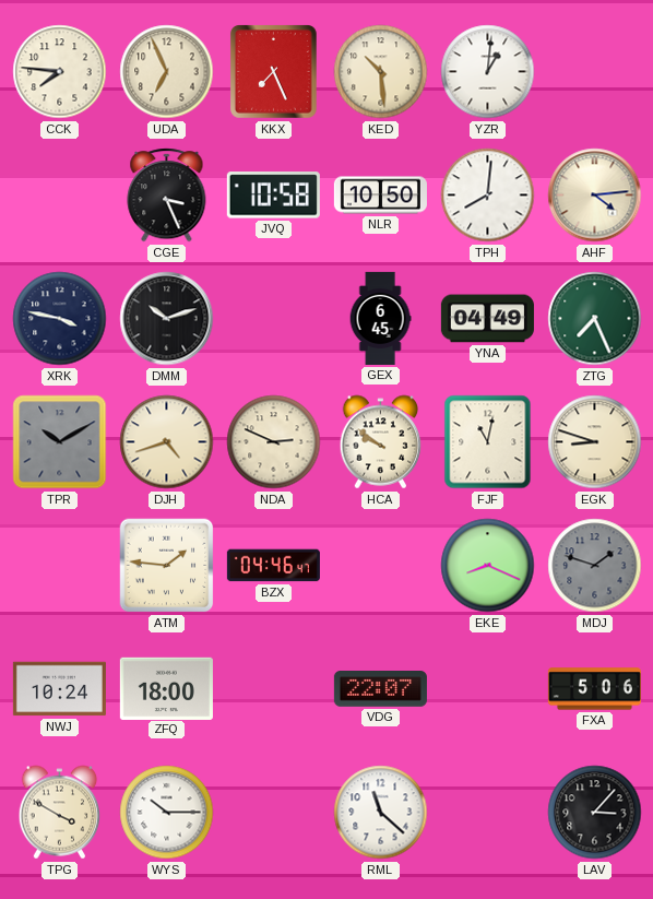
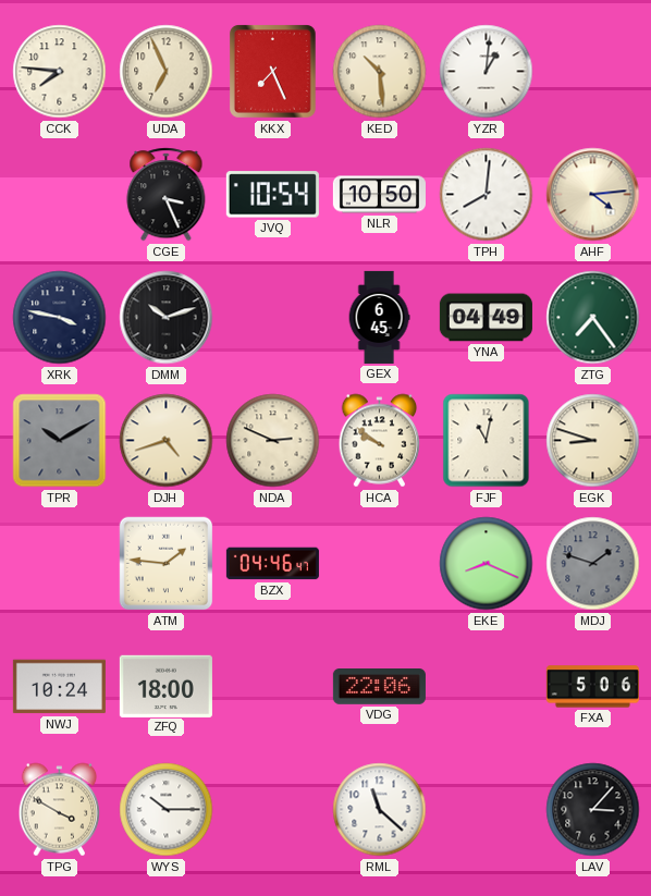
JVQ: 10:58 -> 10:54
ZTG: 7:26 -> 7:24
VDG: 22:07 -> 22:06
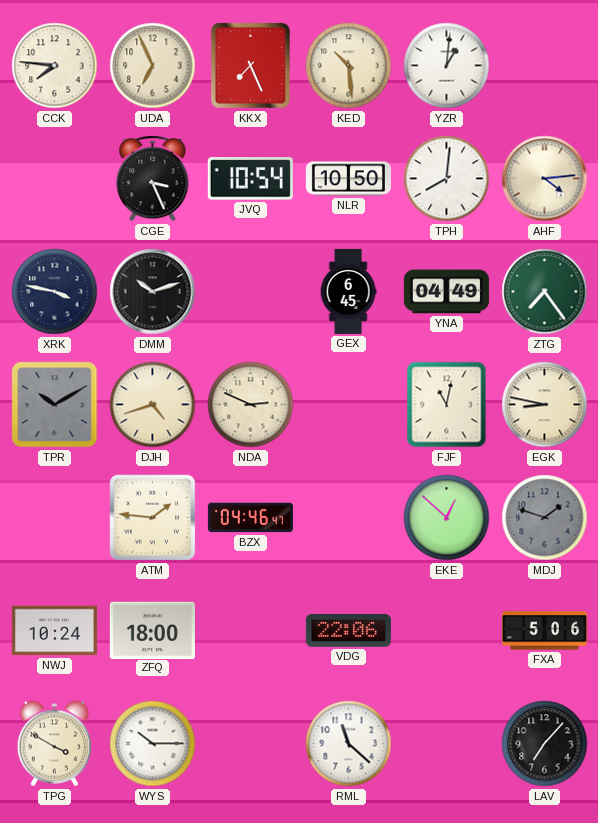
HCA: 9:51 -> none
EGK: 8:48 -> 8:47
EKE: 8:19 -> 12:52
LAV: 3:07 -> 7:07
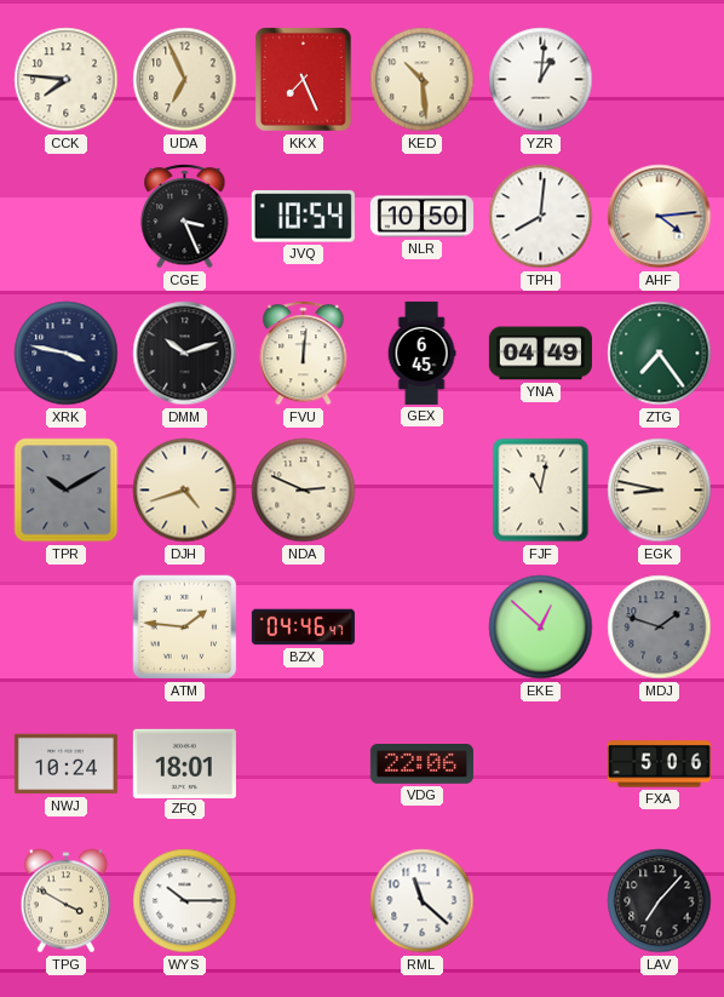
FVU: none -> 12:01
ZFQ: 18:00 -> 18:01
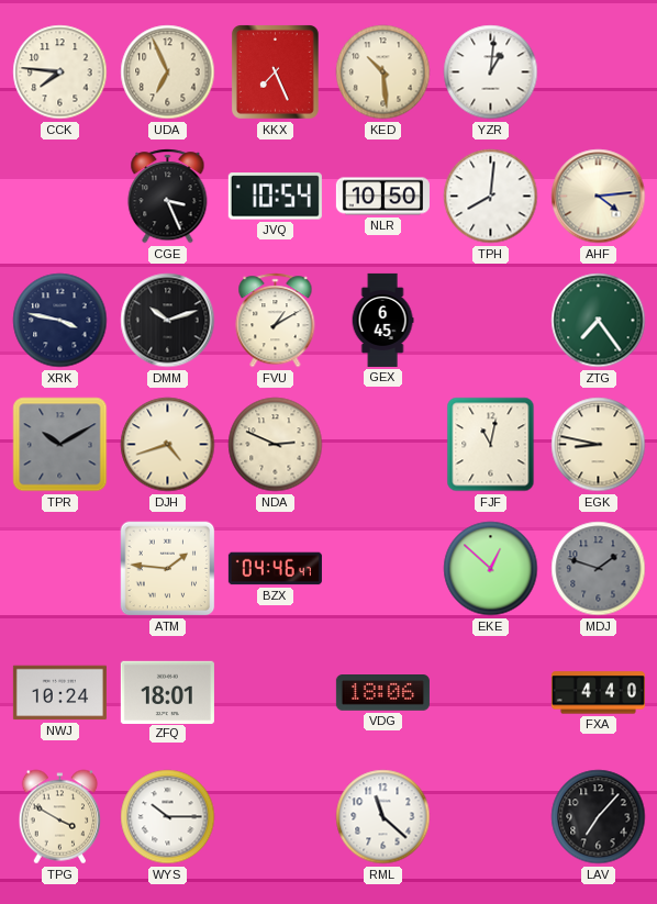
FVU: 12:01 -> 1:10
YNA: 04:49 -> none
VDG: 22:06 -> 18:06
FXA: 5:06 -> 4:40
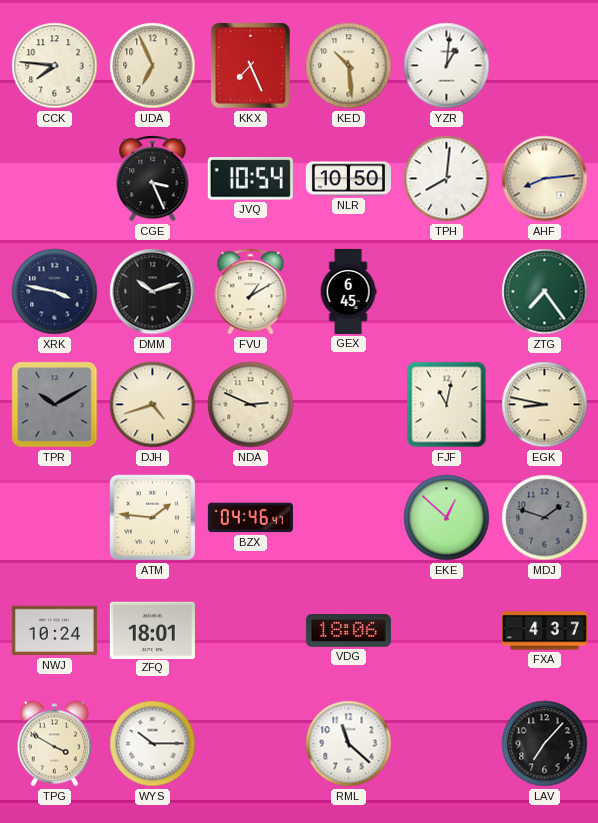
AHF: 4:14 -> 8:14
FXA: 4:40 -> 4:37
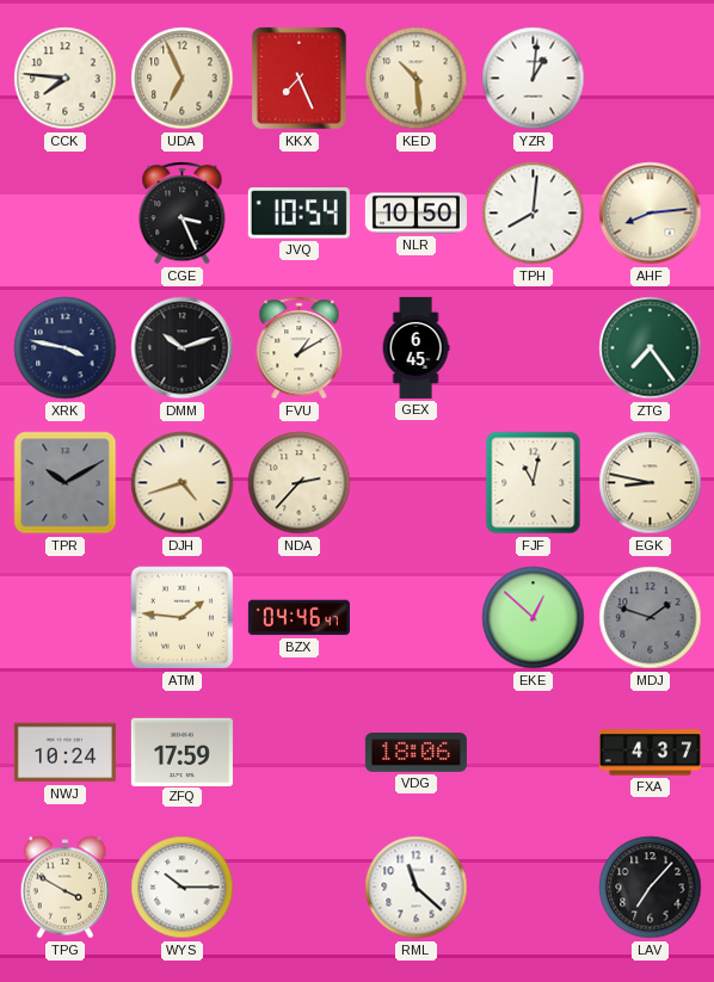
NDA: 2:49 -> 2:37
ZFQ: 18:01 -> 17:59
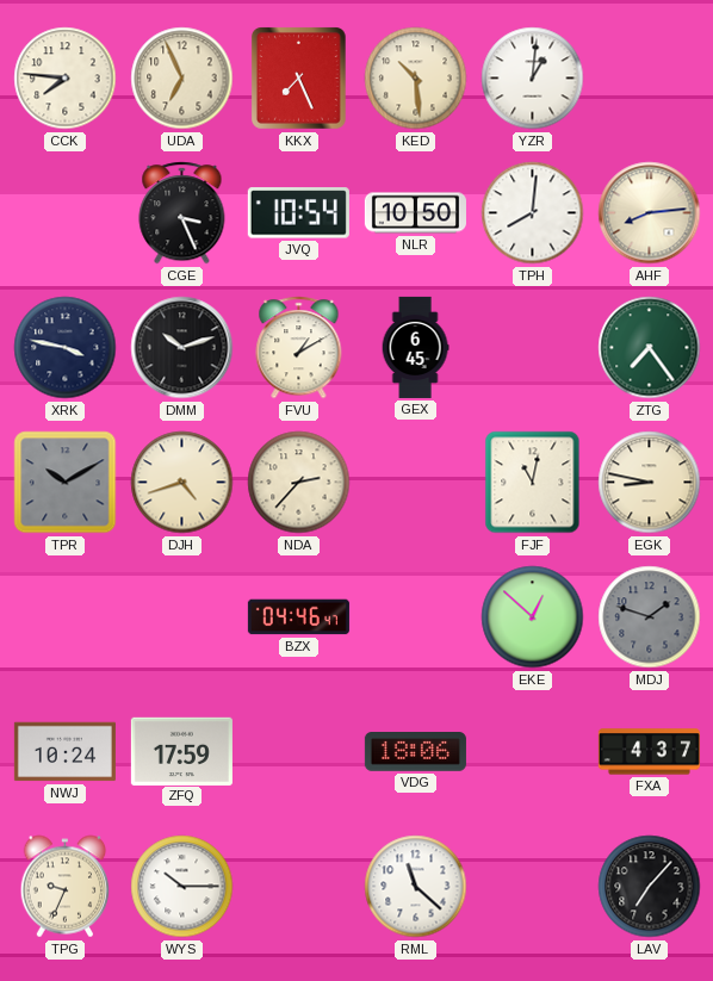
ATM: 1:46 -> none
TPG: 3:50 -> 9:34
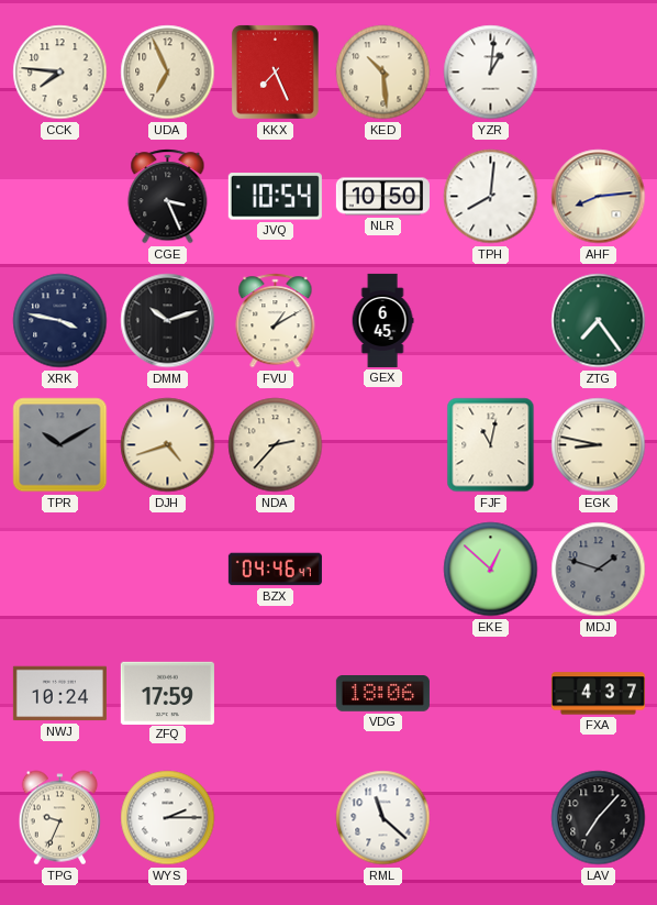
WYS: 10:15 -> 2:15
